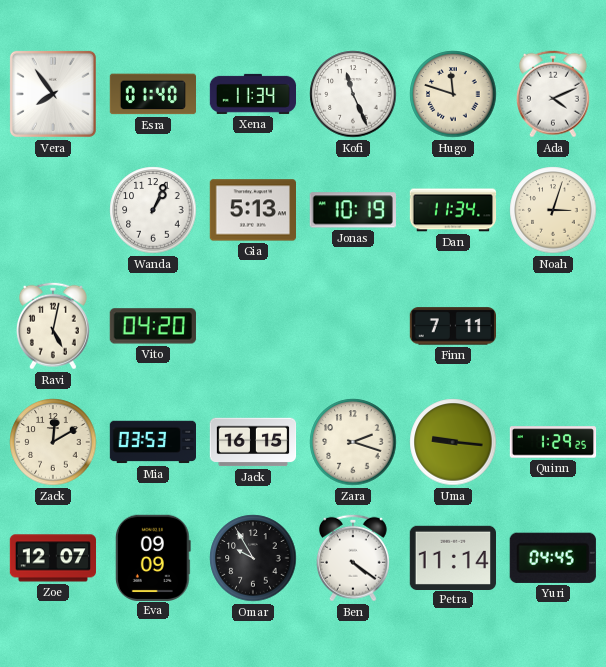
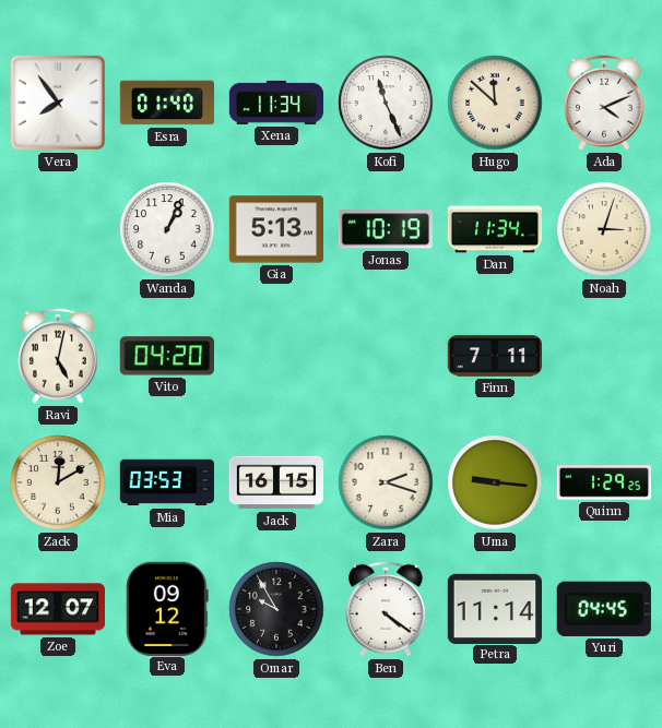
Hugo: 11:48 -> 11:52
Eva: 09:09 -> 09:12
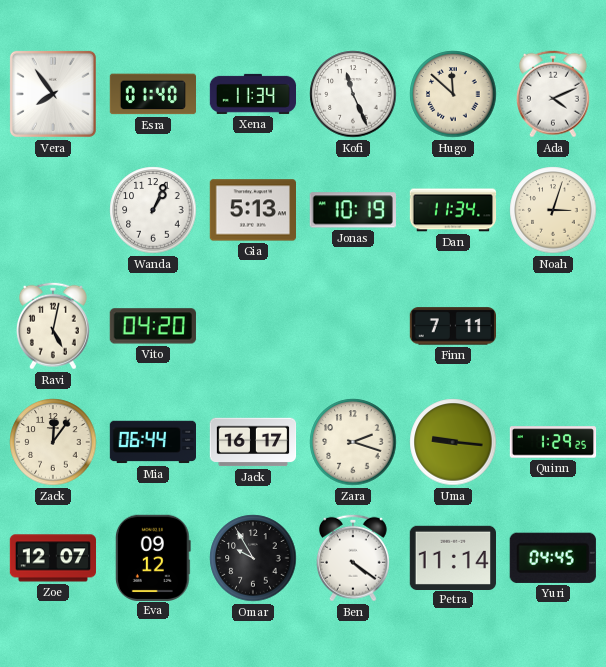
Zack: 12:10 -> 12:06
Mia: 03:53 -> 06:44
Jack: 16:15 -> 16:17
